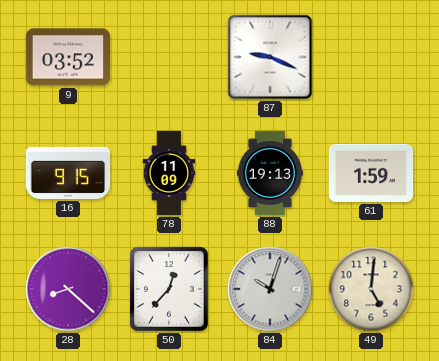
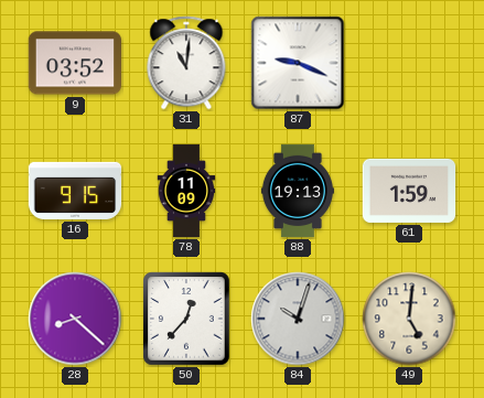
31: none -> 11:01
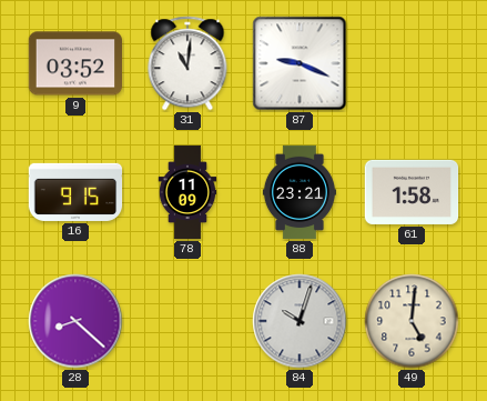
88: 19:13 -> 23:21
61: 1:59 -> 1:58
50: 12:37 -> none
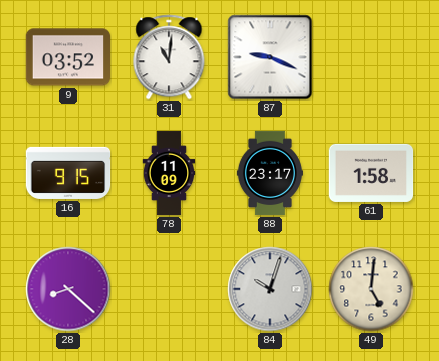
88: 23:21 -> 23:17
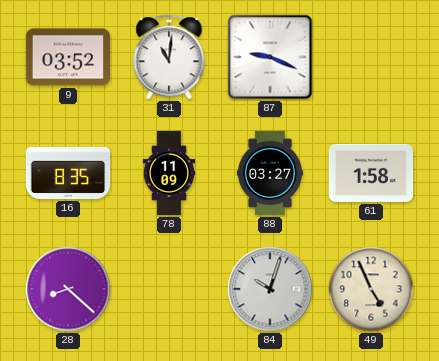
16: 9:15 -> 8:35
88: 23:17 -> 03:27
49: 5:01 -> 4:56
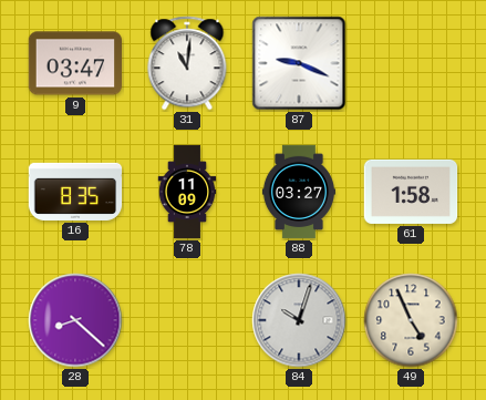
9: 03:52 -> 03:47
